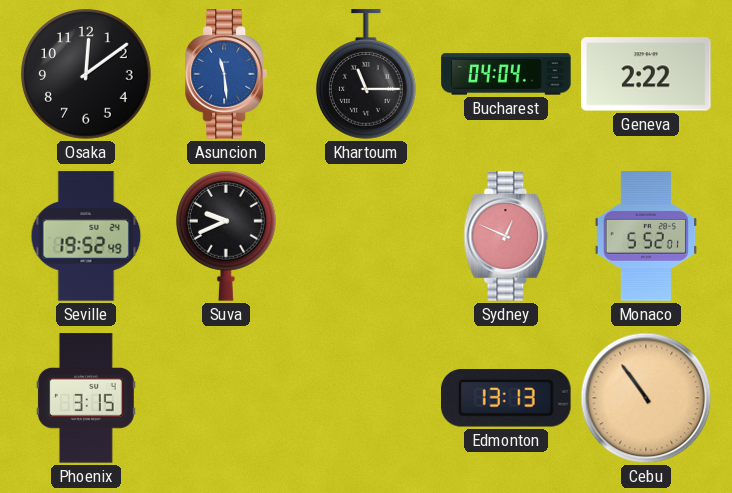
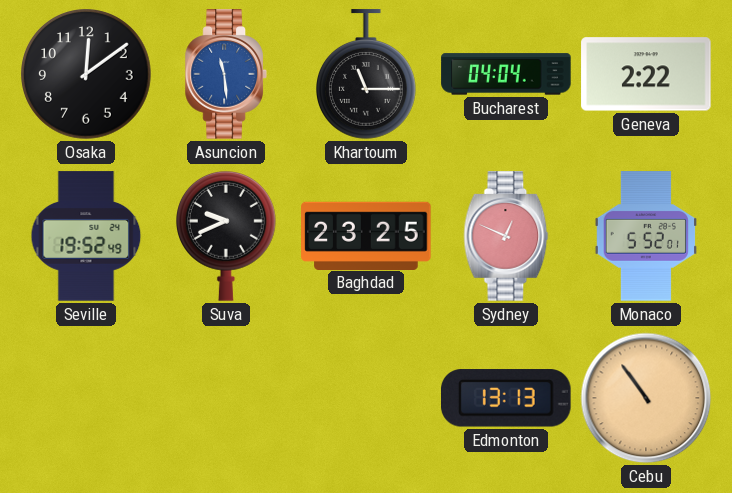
Baghdad: none -> 23:25
Phoenix: 3:15 -> none
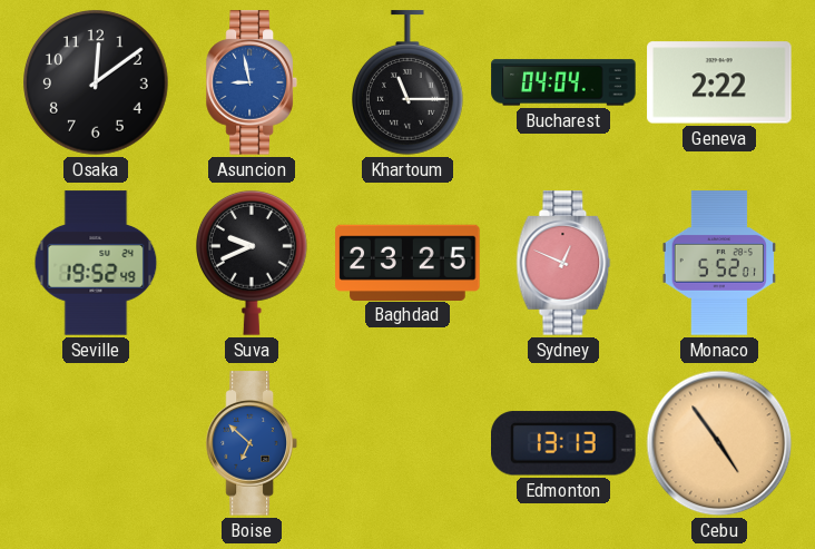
Asuncion: 11:29 -> 8:58
Boise: none -> 6:52
Cebu: 10:54 -> 4:54
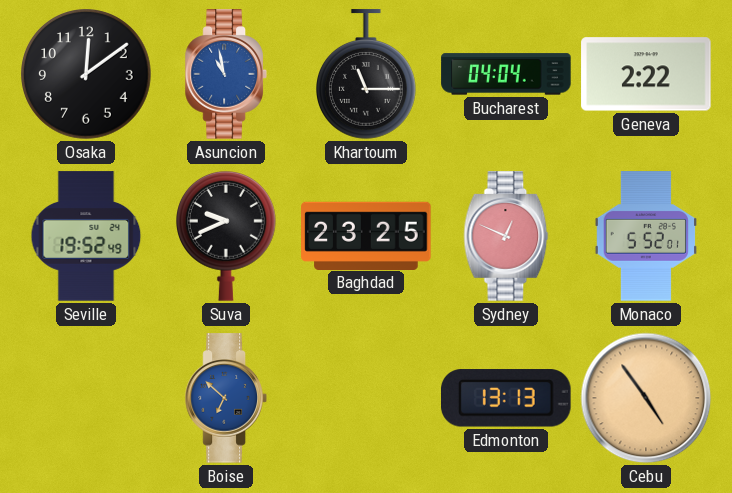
Asuncion: 8:58 -> 10:58
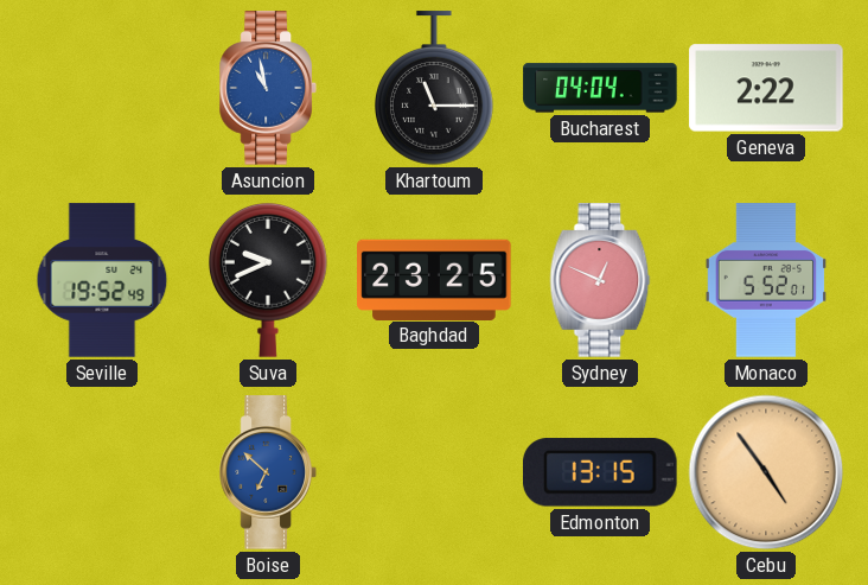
Osaka: 12:09 -> none
Edmonton: 13:13 -> 13:15
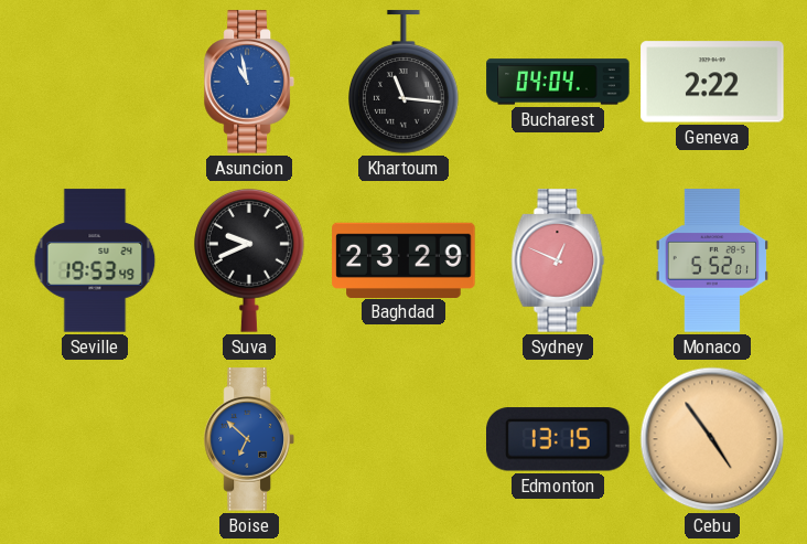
Khartoum: 11:15 -> 11:16
Seville: 19:52 -> 19:53
Baghdad: 23:25 -> 23:29
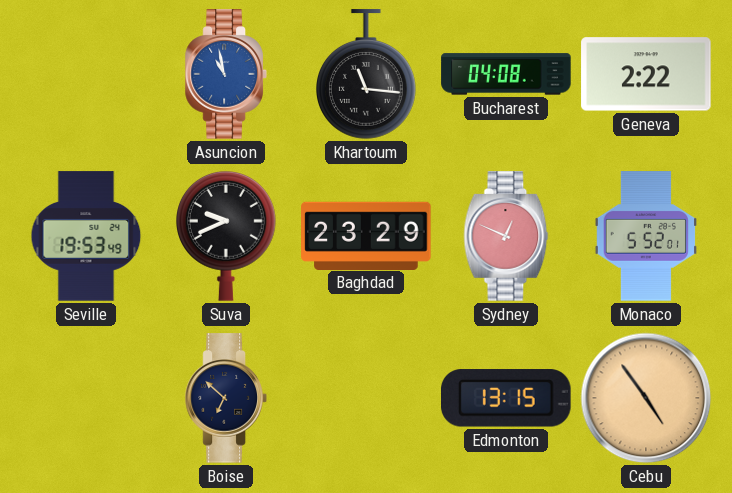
Bucharest: 04:04 -> 04:08
Boise dial: blue -> navy
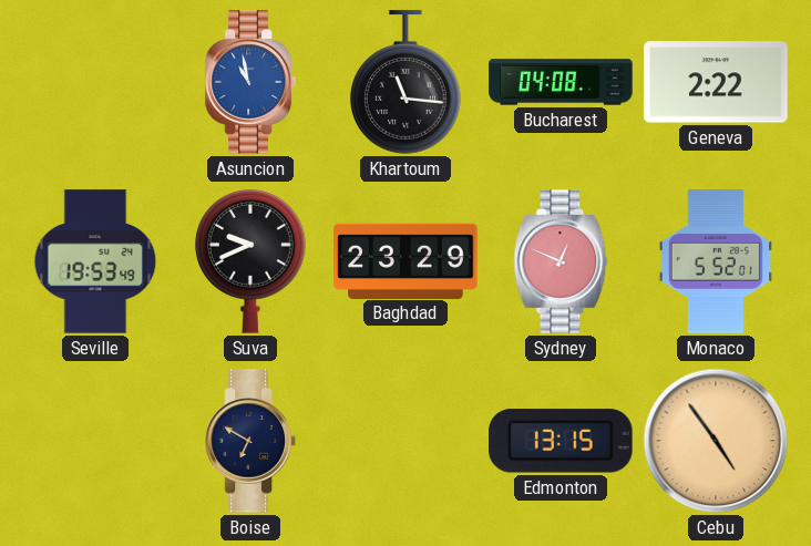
Boise: 6:52 -> 6:50
